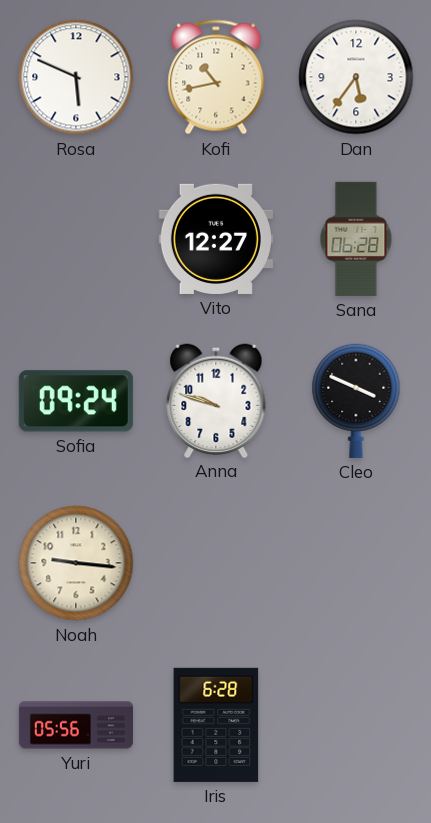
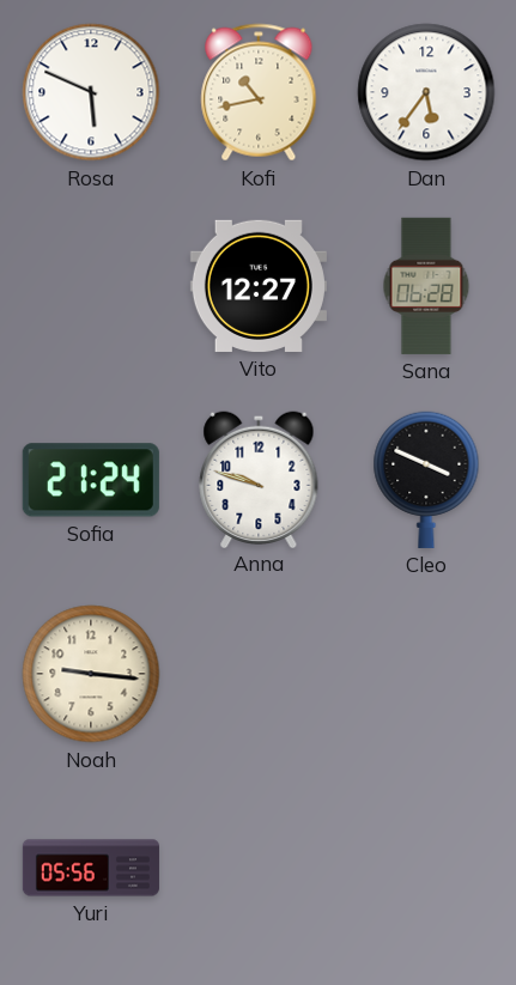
Sofia: 09:24 -> 21:24
Iris: 6:28 -> none
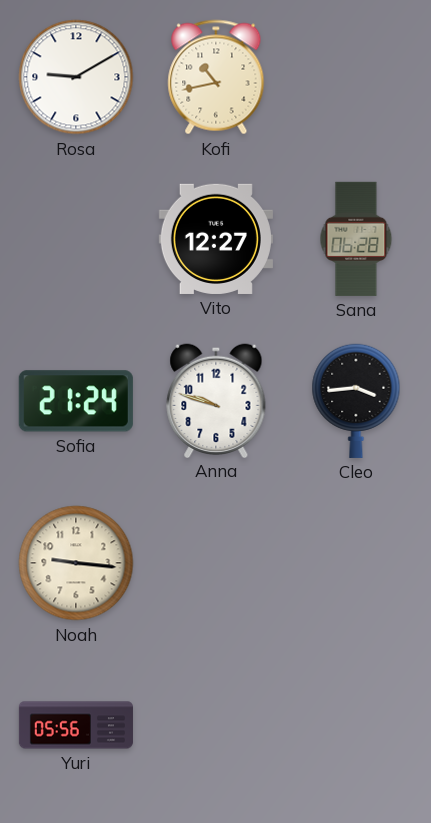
Rosa: 5:49 -> 9:10
Dan: 5:36 -> none
Cleo: 3:49 -> 3:44
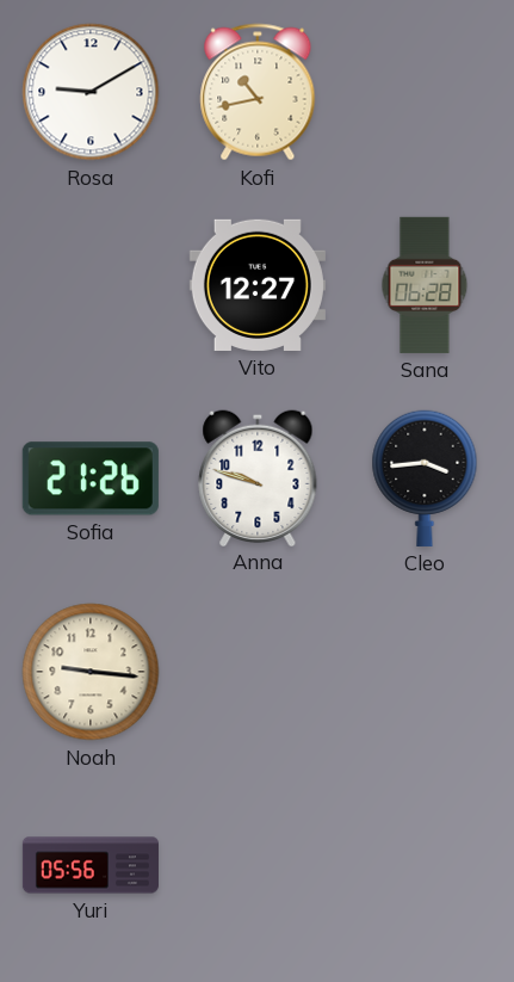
Sofia: 21:24 -> 21:26
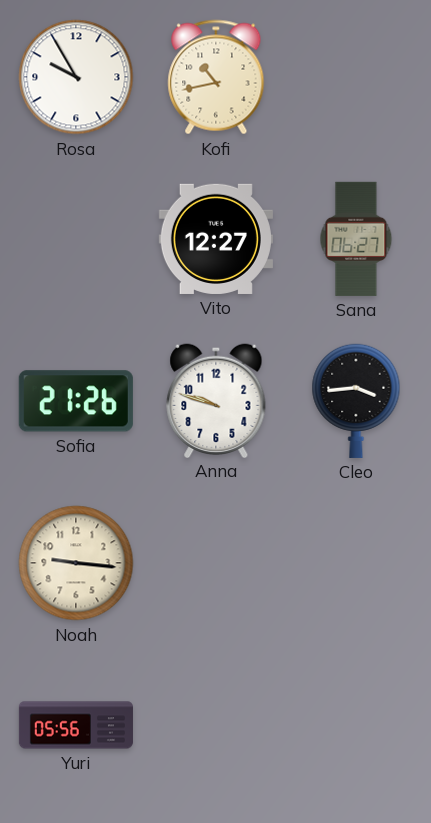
Rosa: 9:10 -> 9:55
Sana: 06:28 -> 06:27
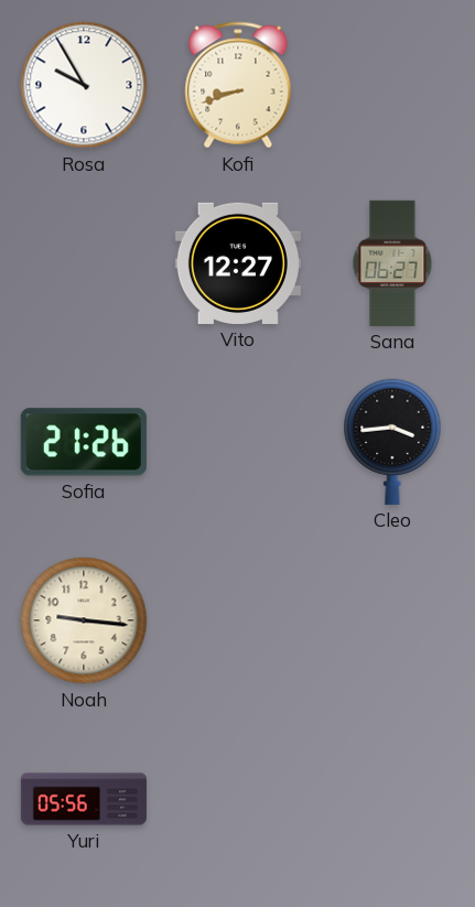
Kofi: 10:43 -> 8:42
Anna: 9:48 -> none
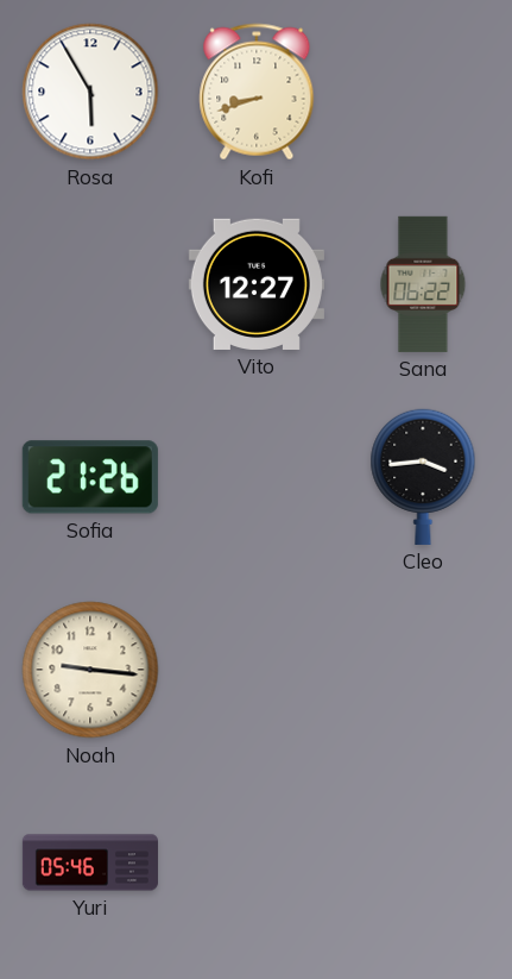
Rosa: 9:55 -> 5:55
Sana: 06:27 -> 06:22
Yuri: 05:56 -> 05:46
